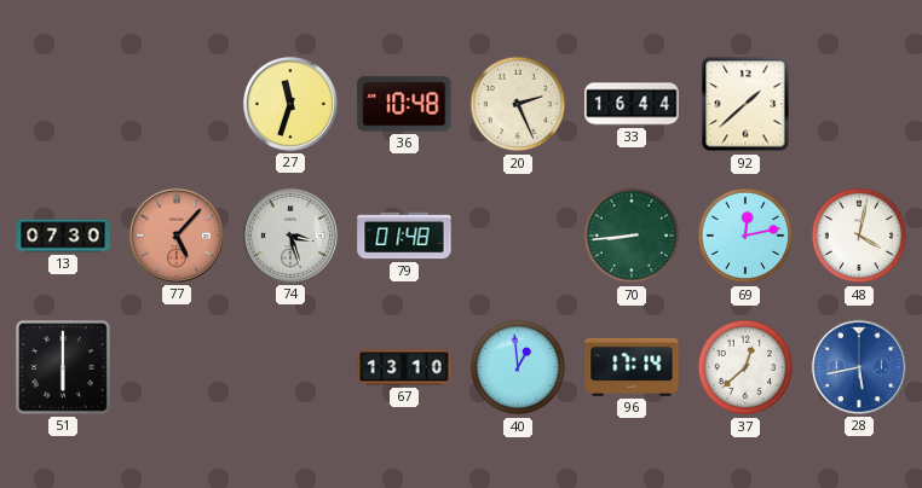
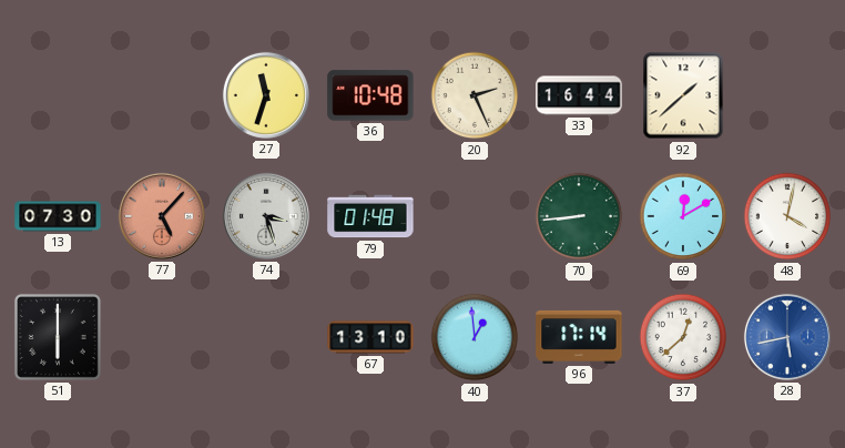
69: 12:13 -> 12:10
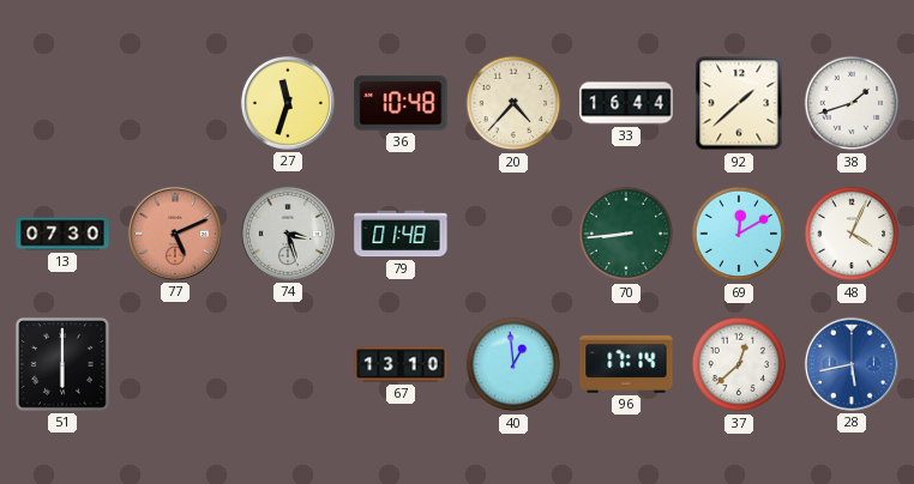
20: 2:26 -> 4:37
38: none -> 1:42
77: 5:07 -> 5:11
48: 4:02 -> 4:04
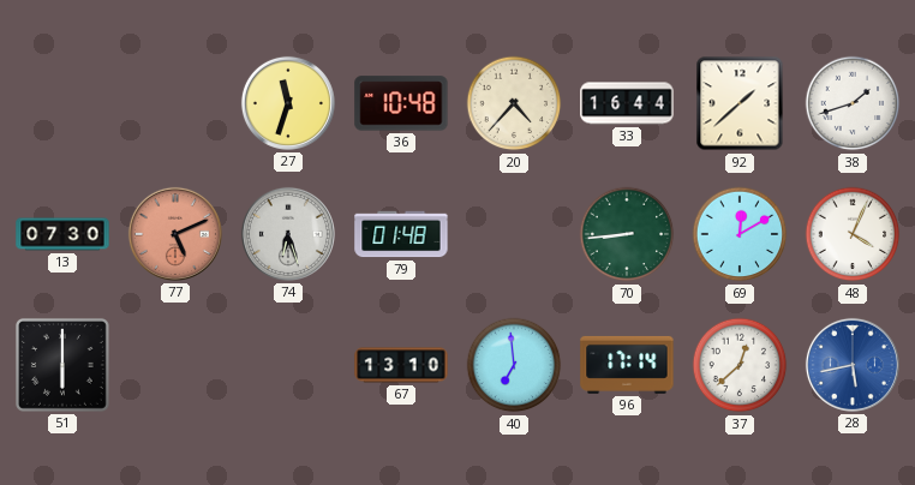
74: 3:27 -> 6:27
40: 12:59 -> 6:59
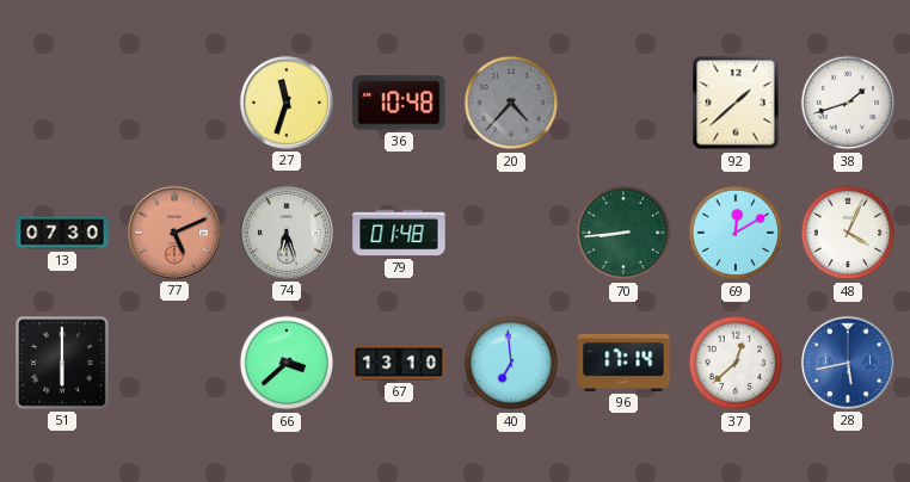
20 dial: cream -> grey
33: 16:44 -> none
66: none -> 3:38
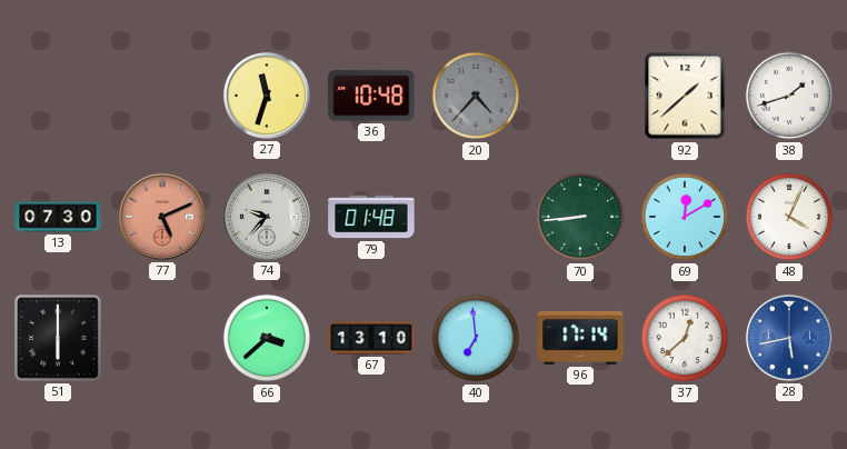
74: 6:27 -> 9:37
